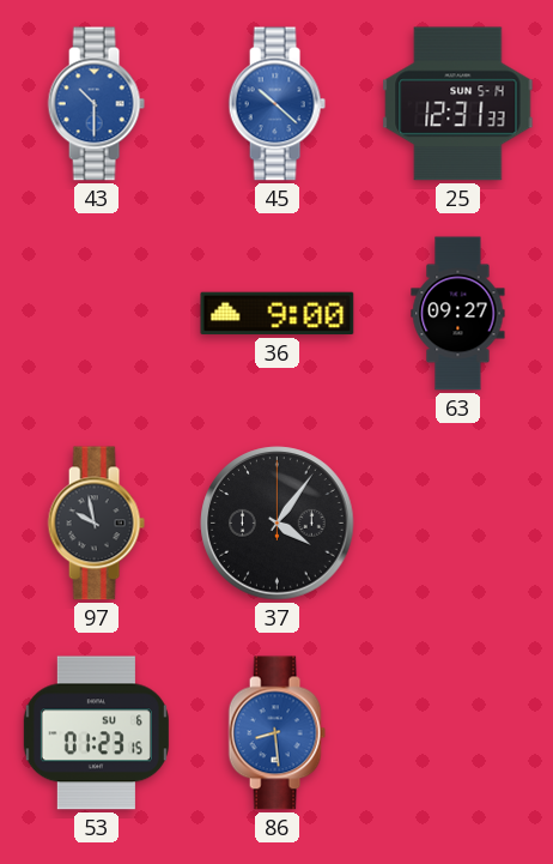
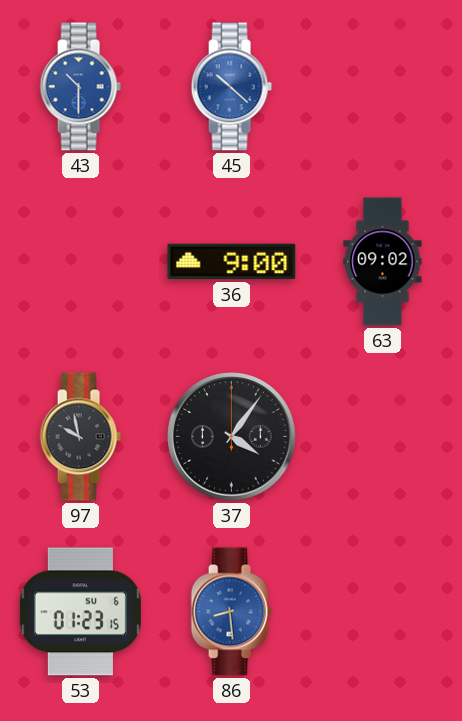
25: 12:31 -> none
63: 09:27 -> 09:02
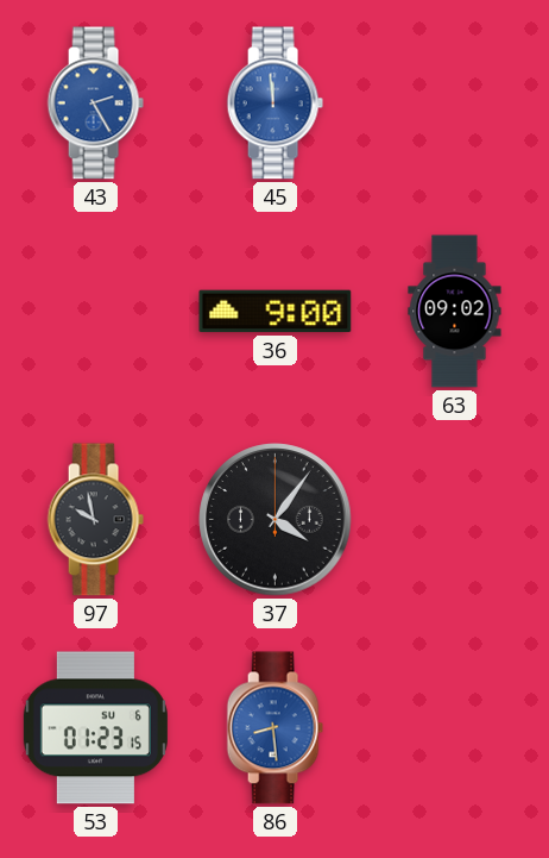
43: 10:30 -> 2:25
45: 10:22 -> 11:59
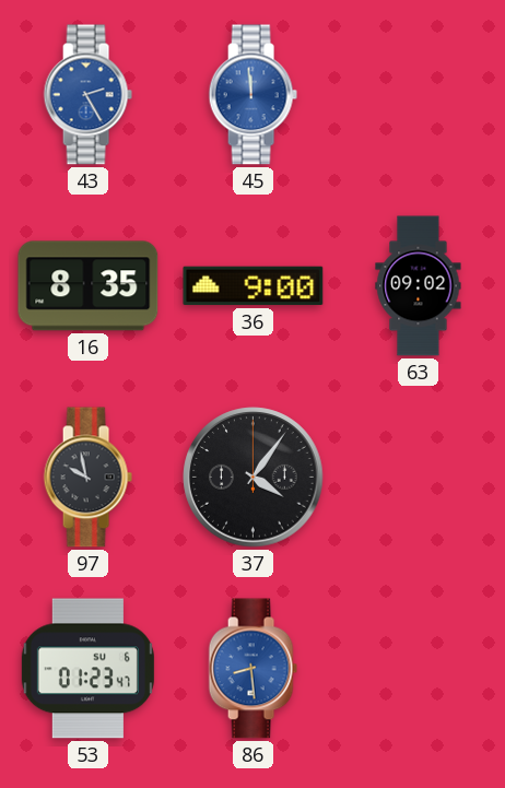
16: none -> 8:35
53: 01:23:15 -> 01:23:47
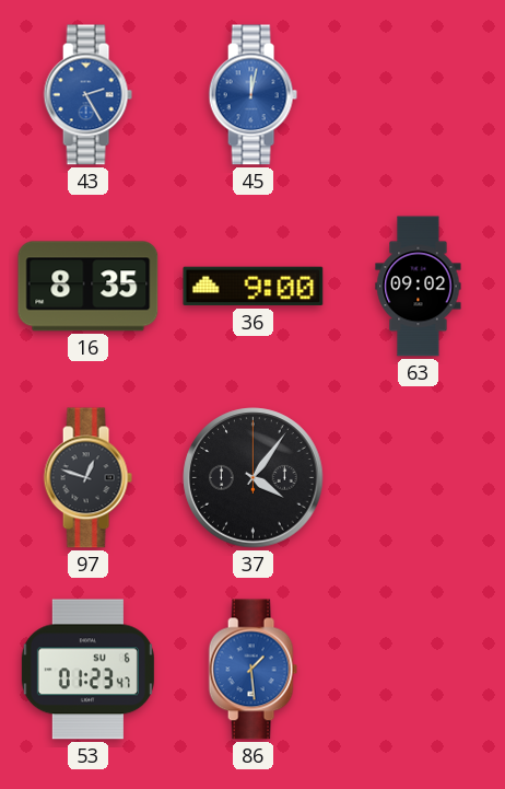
45: 11:59 -> 12:02
97: 9:58 -> 12:48
86: 8:29 -> 1:29
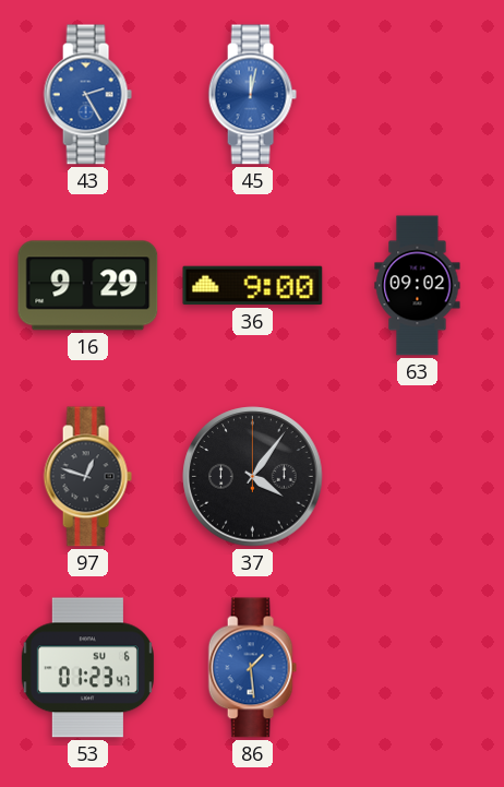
16: 8:35 -> 9:29
